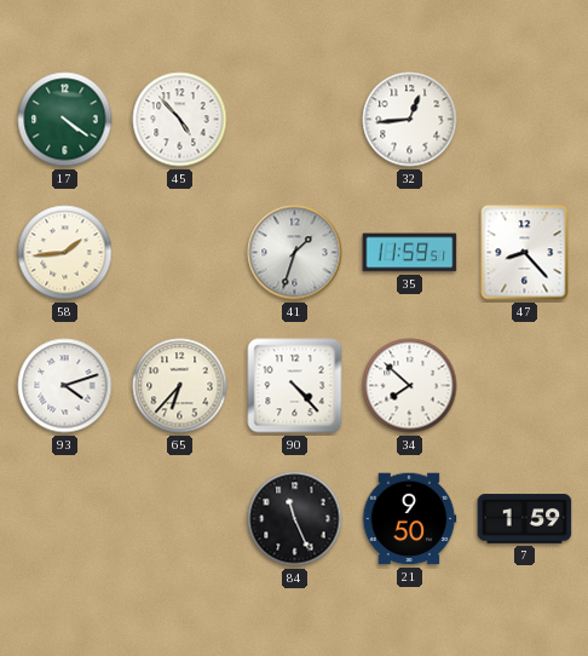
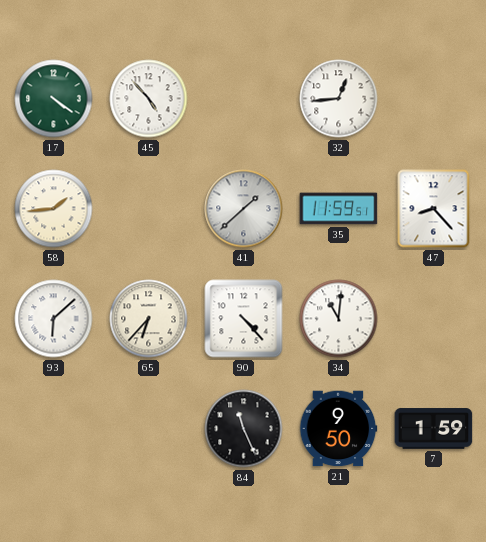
41: 1:33 -> 1:38
93: 4:12 -> 6:08
34: 7:52 -> 11:01
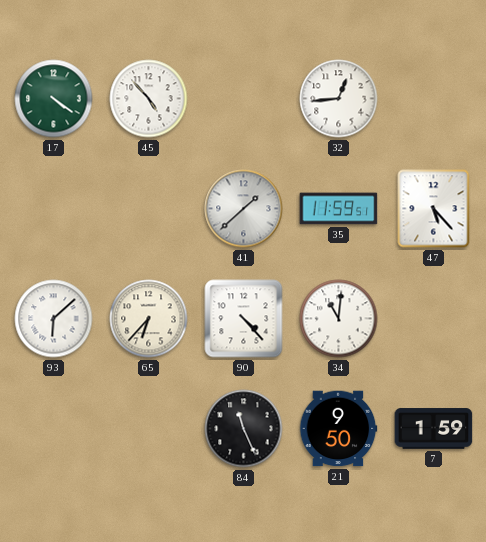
58: 1:44 -> none
47: 8:23 -> 5:23
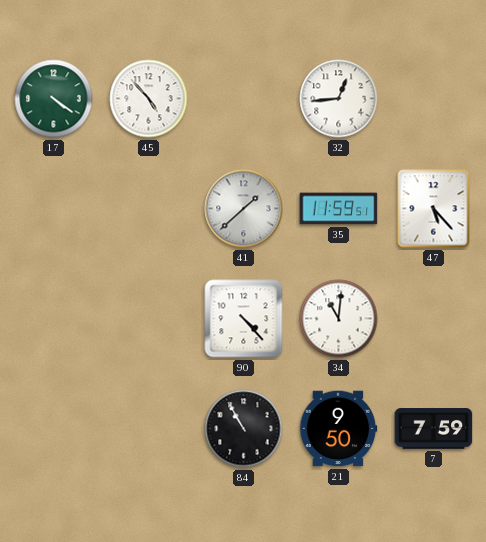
93: 6:08 -> none
65: 6:37 -> none
84: 11:26 -> 10:55
7: 1:59 -> 7:59
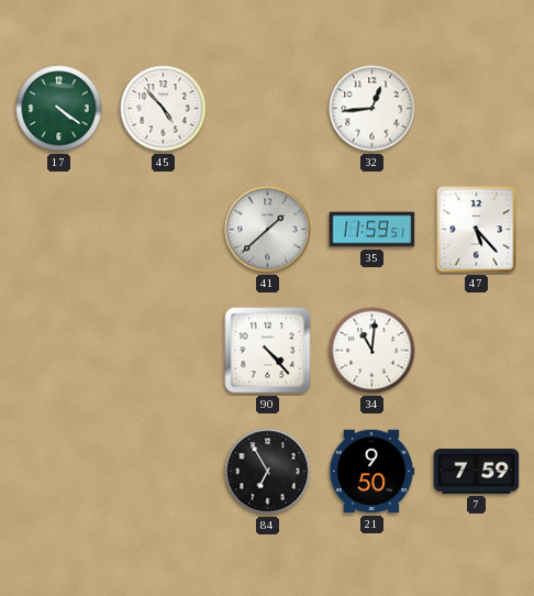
84: 10:55 -> 6:55
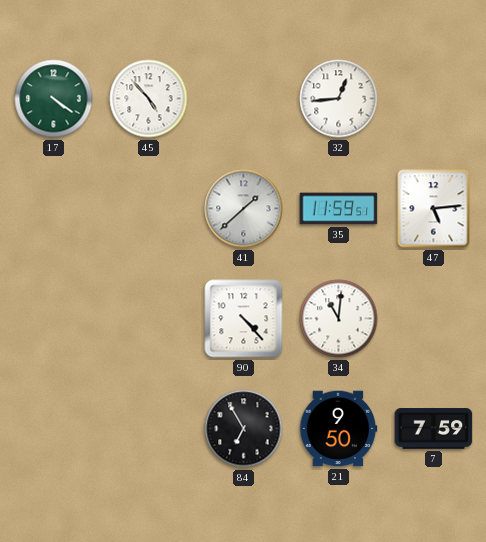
47: 5:23 -> 5:14
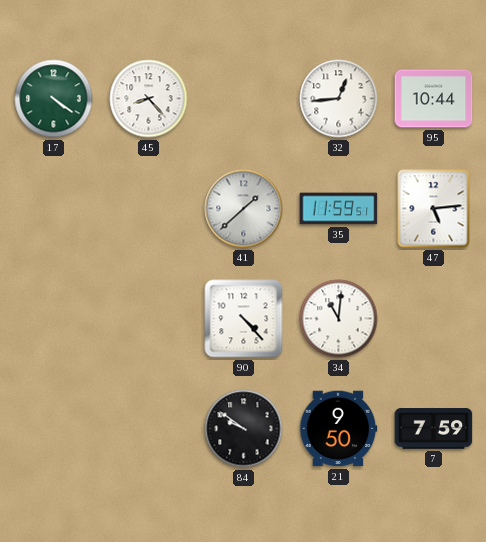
45: 4:53 -> 8:23
95: none -> 10:44
84: 6:55 -> 9:51
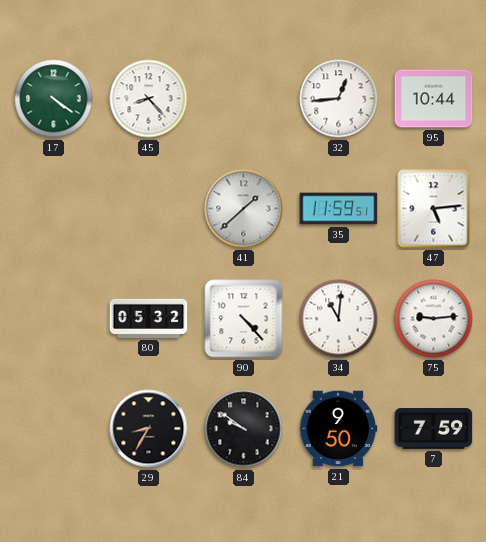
80: none -> 05:32
75: none -> 9:14
29: none -> 8:35
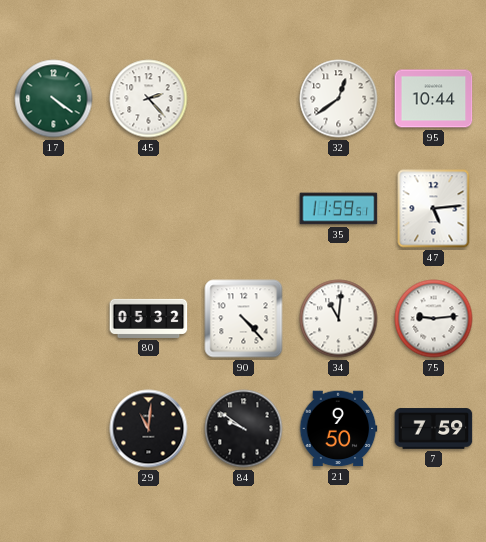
45: 8:23 -> 2:23
32: 12:44 -> 12:39
41: 1:38 -> none
29: 8:35 -> 11:01
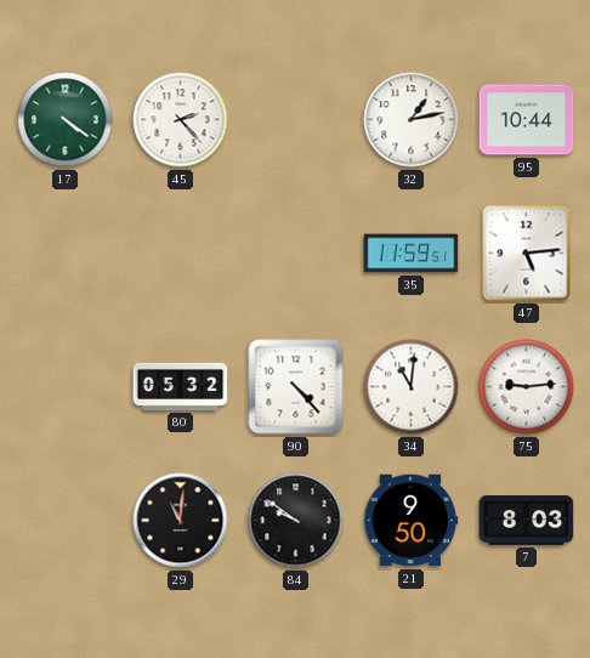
32: 12:39 -> 1:13
7: 7:59 -> 8:03
